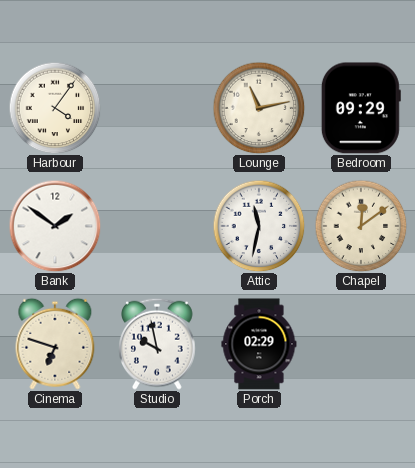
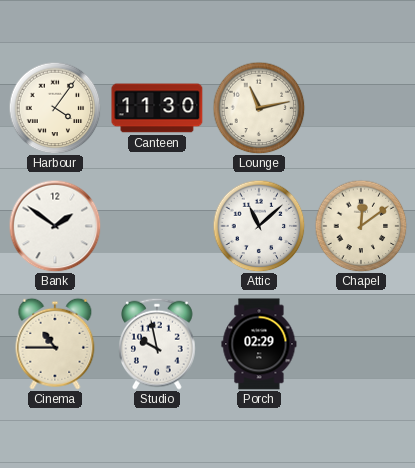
Canteen: none -> 11:30
Bedroom: 09:29 -> none
Attic: 11:32 -> 11:08
Cinema: 6:48 -> 10:45
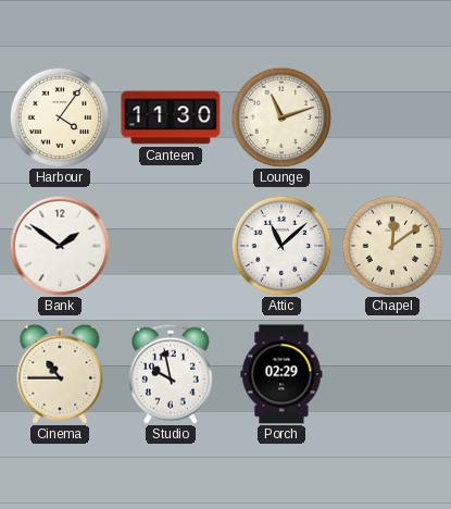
Lounge: 11:13 -> 11:12
